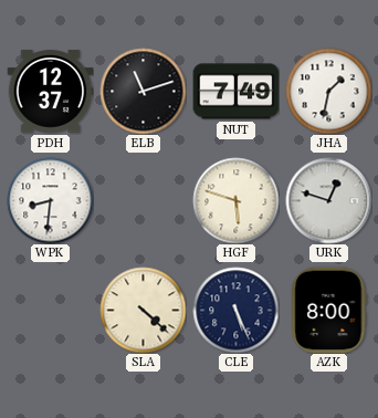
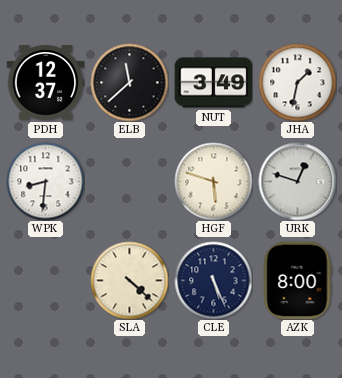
ELB: 11:12 -> 11:38
NUT: 7:49 -> 3:49
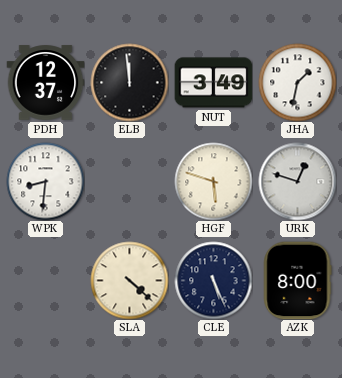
ELB: 11:38 -> 11:59
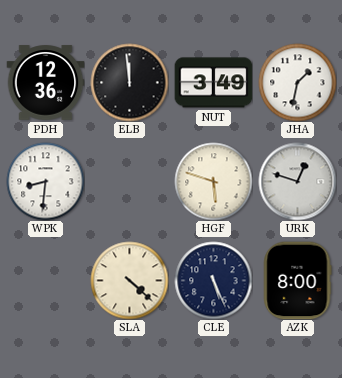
PDH: 12:37 -> 12:36
